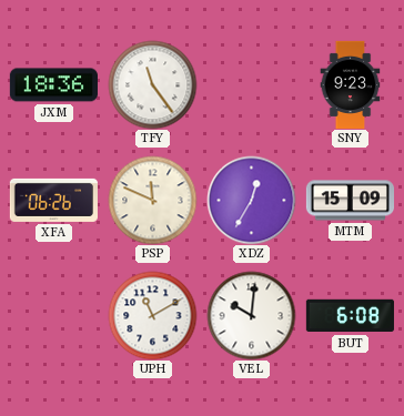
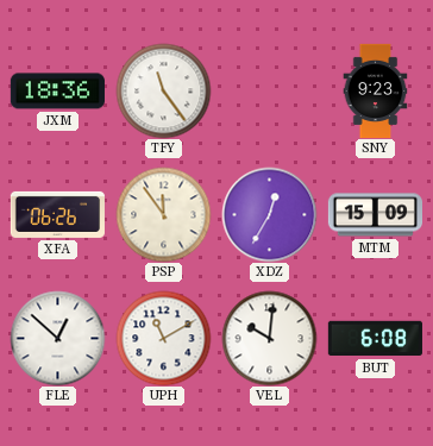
PSP: 11:49 -> 11:54
FLE: none -> 12:52
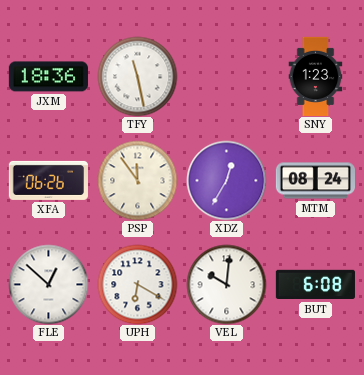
TFY: 11:24 -> 11:28
SNY: 9:23 -> 1:23
MTM: 15:09 -> 08:24
UPH: 11:10 -> 6:20
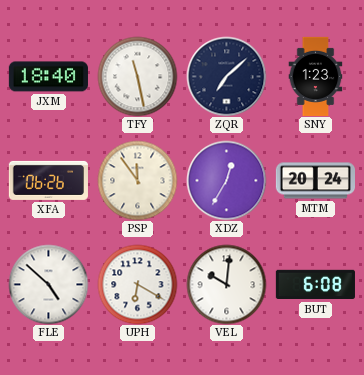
JXM: 18:36 -> 18:40
ZQR: none -> 7:08
MTM: 08:24 -> 20:24
FLE: 12:52 -> 4:52
